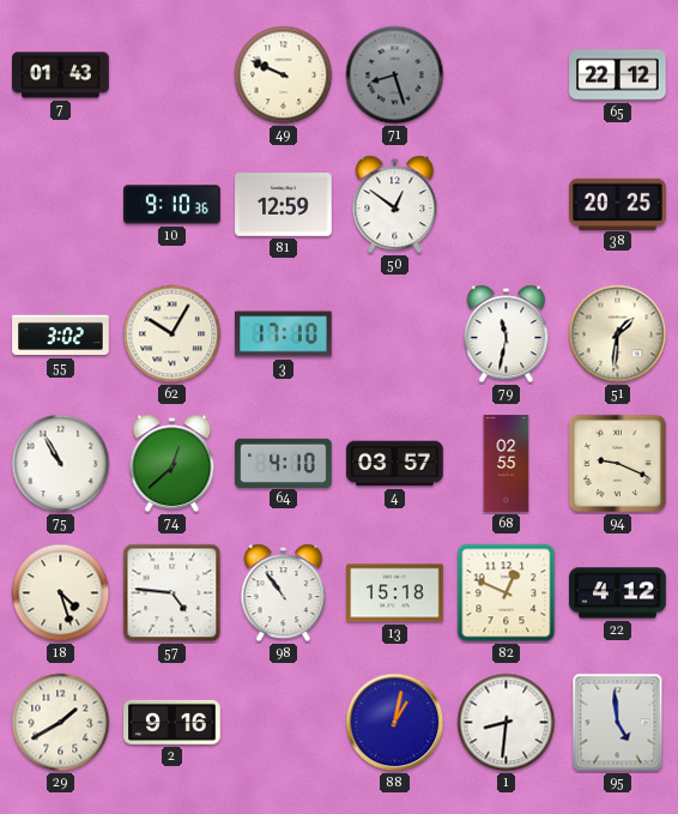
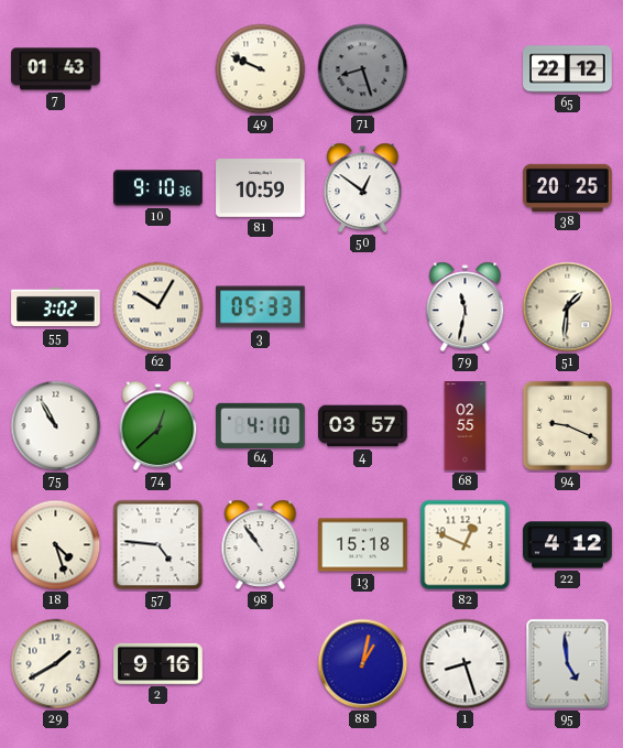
81: 12:59 -> 10:59
3: 17:10 -> 05:33
1: 8:31 -> 8:27
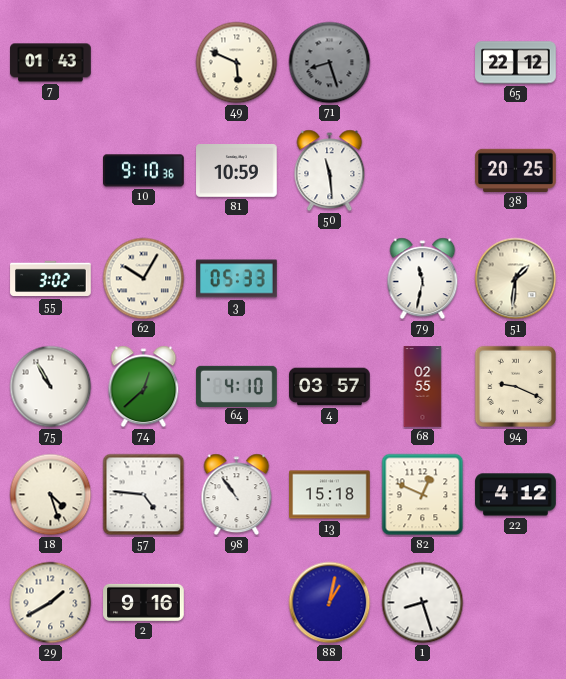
49: 9:49 -> 5:49
50: 12:51 -> 11:29
95: 4:59 -> none
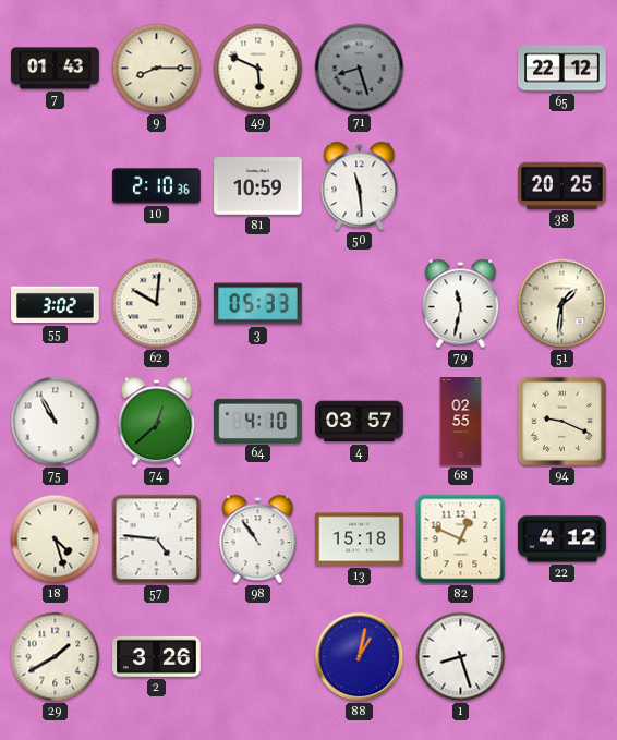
9: none -> 8:15
10: 9:10 -> 2:10
62: 10:05 -> 10:01
2: 9:16 -> 3:26
